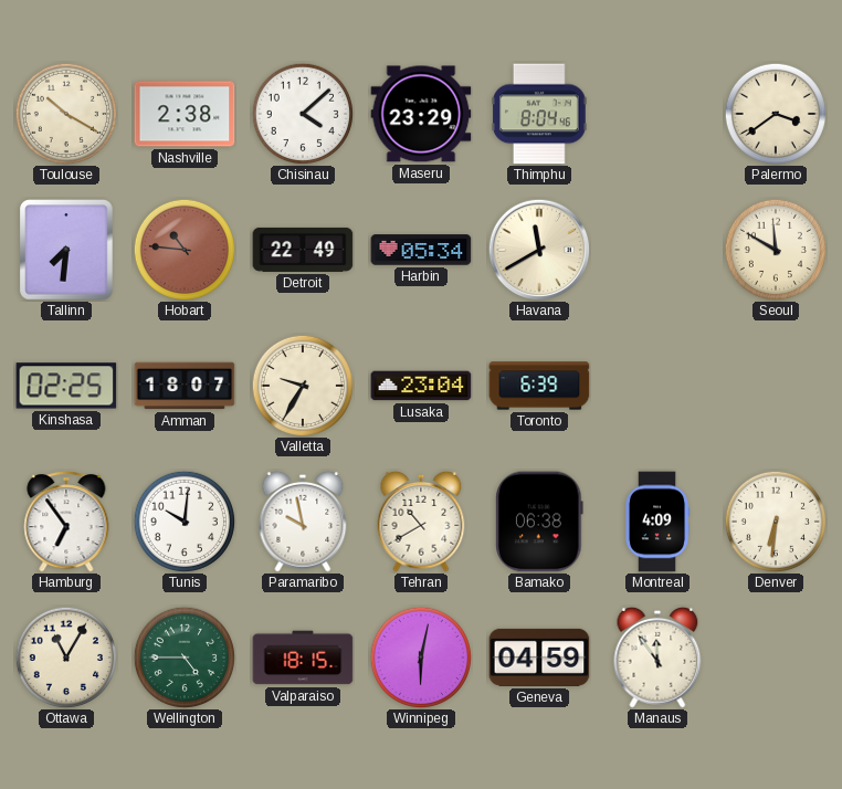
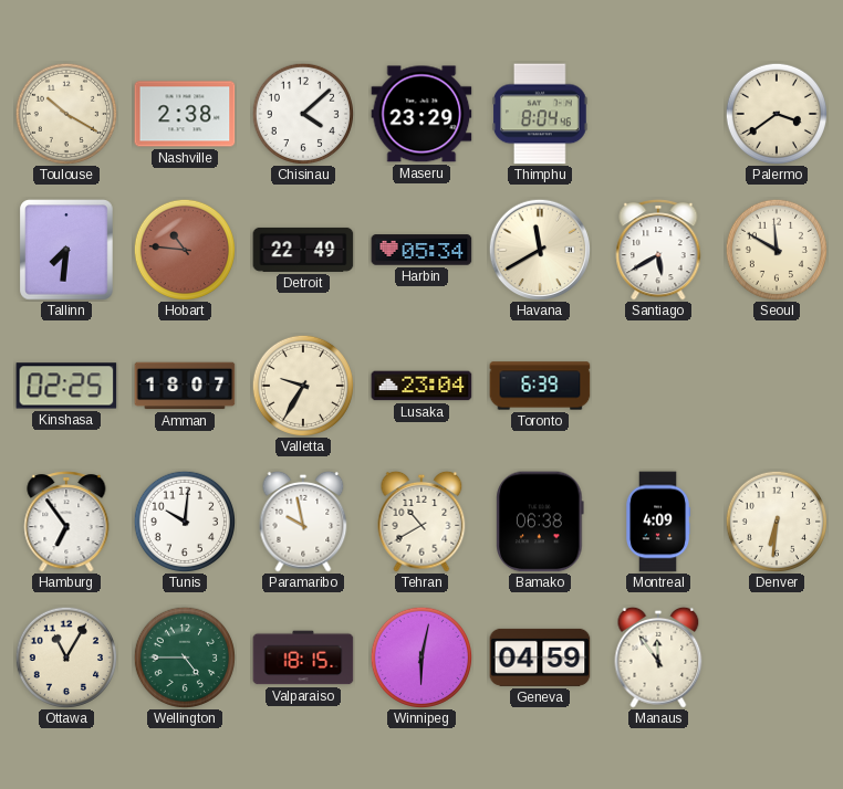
Santiago: none -> 5:40
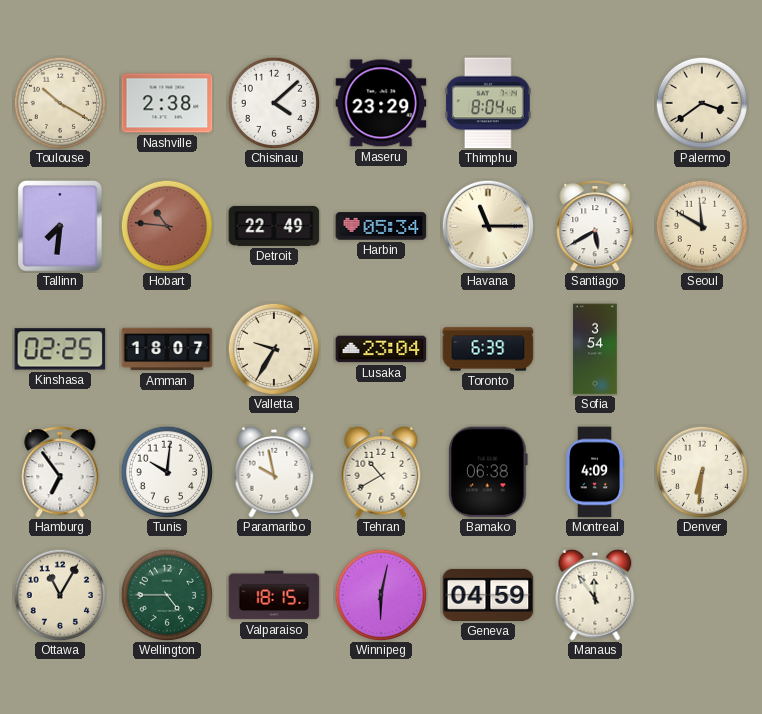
Havana: 11:40 -> 11:15
Sofia: none -> 3:54
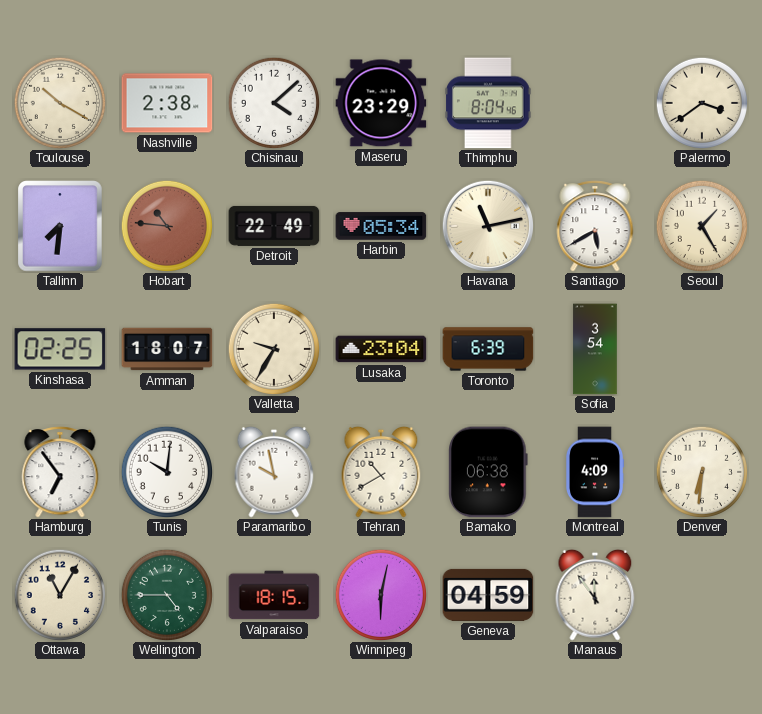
Havana: 11:15 -> 11:13
Seoul: 11:50 -> 1:25
